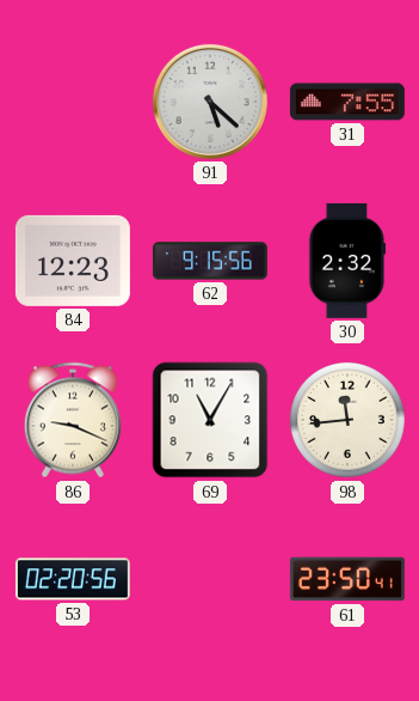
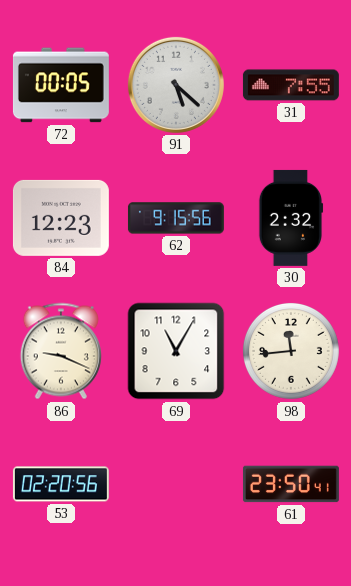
72: none -> 00:05
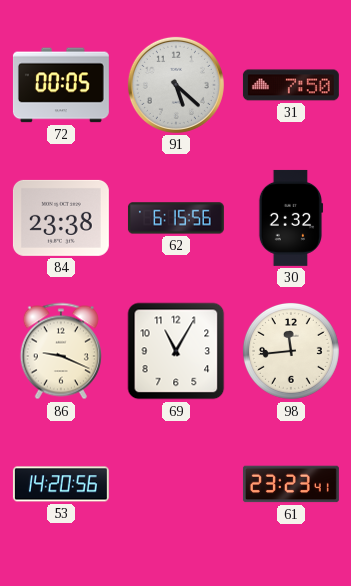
31: 7:55 -> 7:50
84: 12:23 -> 23:38
62: 9:15 -> 6:15
53: 02:20 -> 14:20
61: 23:50 -> 23:23
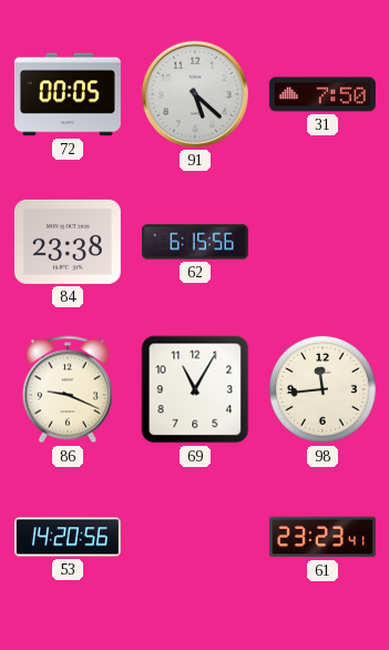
30: 2:32 -> none
